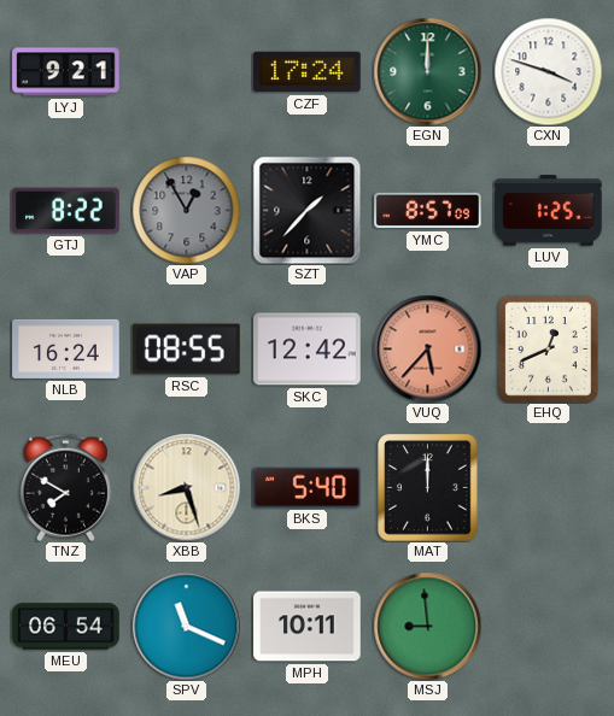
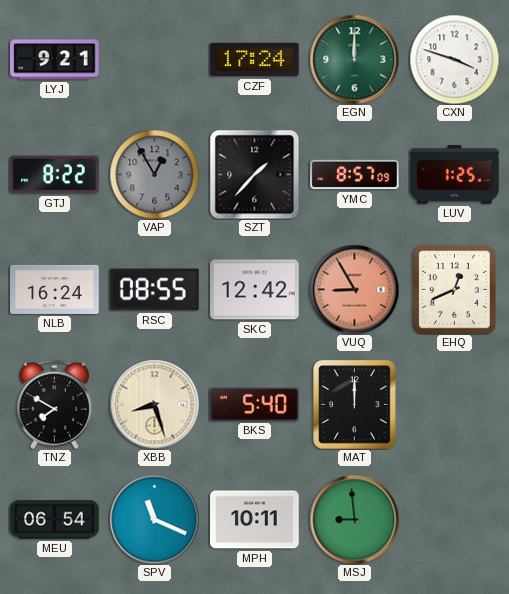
VUQ: 5:37 -> 8:55
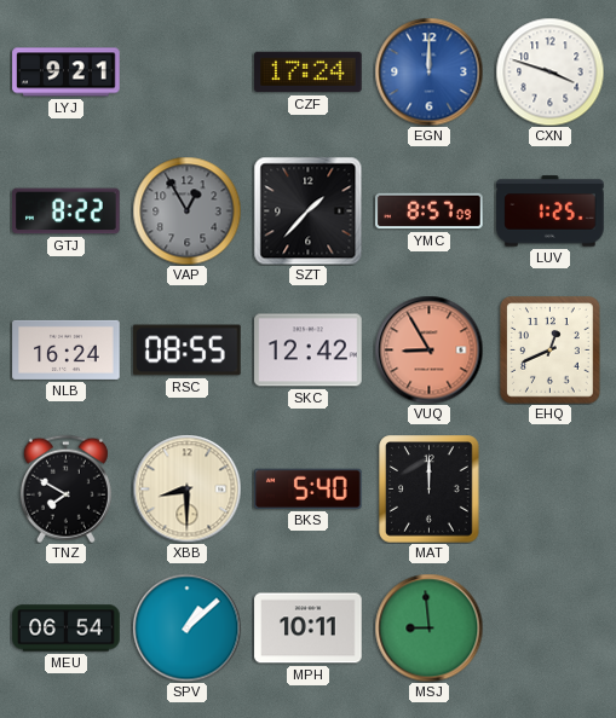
EGN dial: green -> blue
XBB: 8:27 -> 8:30
SPV: 11:19 -> 1:08
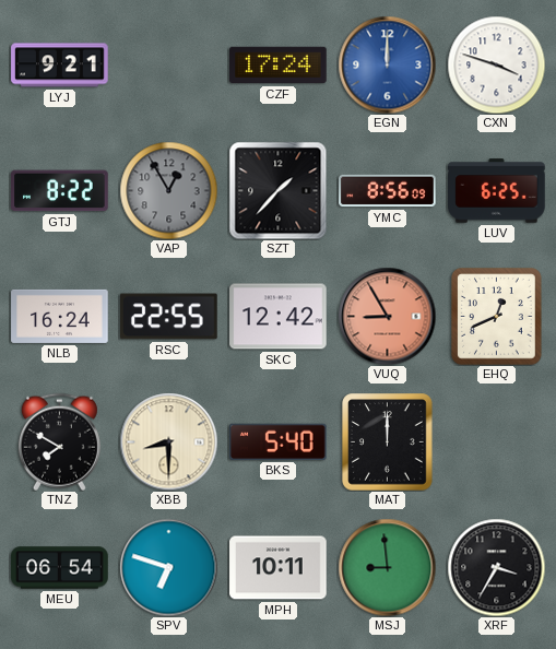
YMC: 8:57 -> 8:56
LUV: 1:25 -> 6:25
RSC: 08:55 -> 22:55
SPV: 1:08 -> 6:48
XRF: none -> 3:35
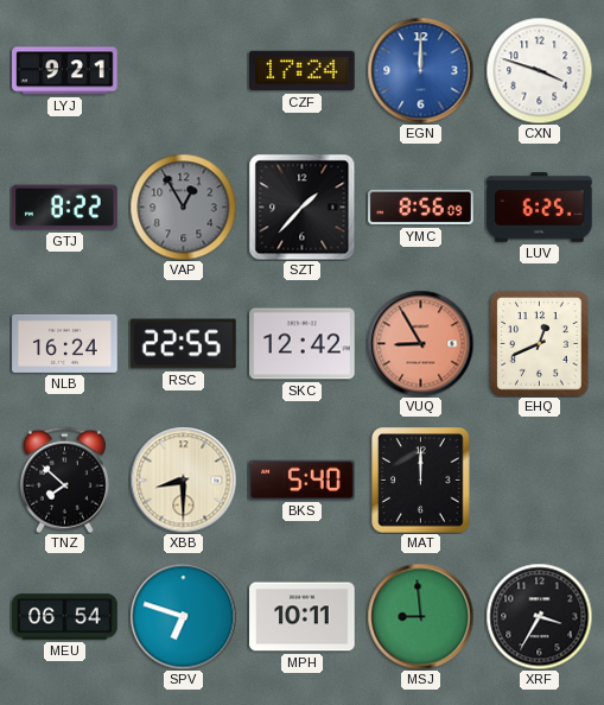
TNZ: 7:50 -> 7:52
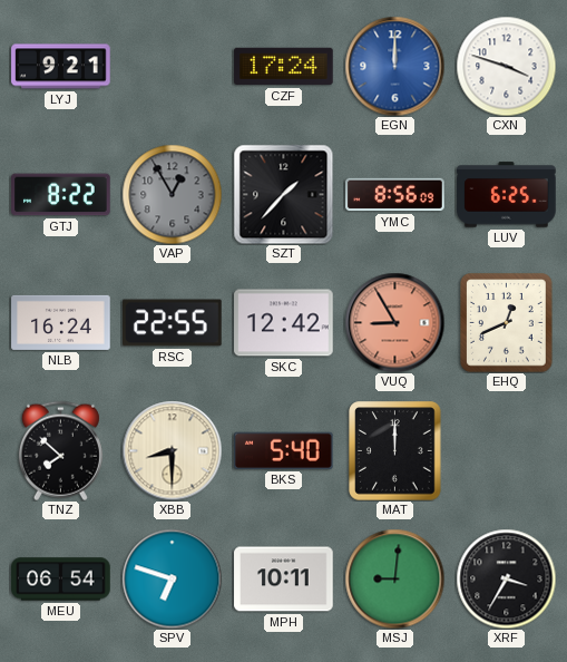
MSJ: 8:59 -> 9:01
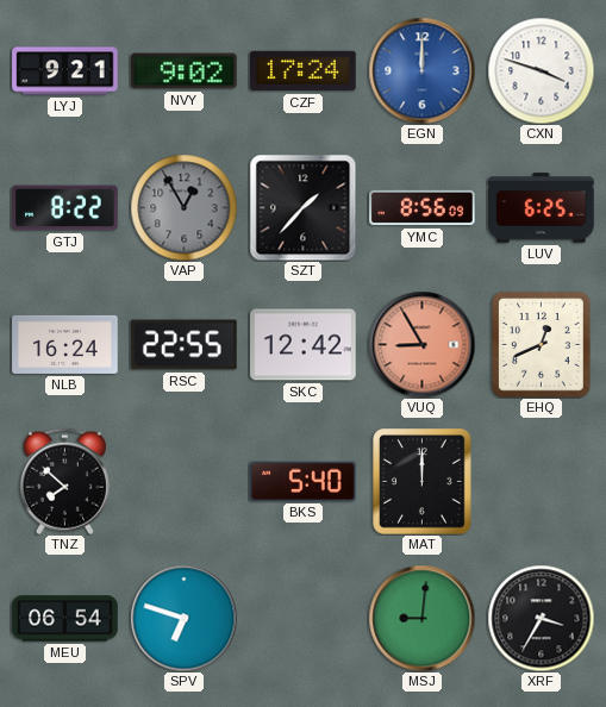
NVY: none -> 9:02
XBB: 8:30 -> none
MPH: 10:11 -> none
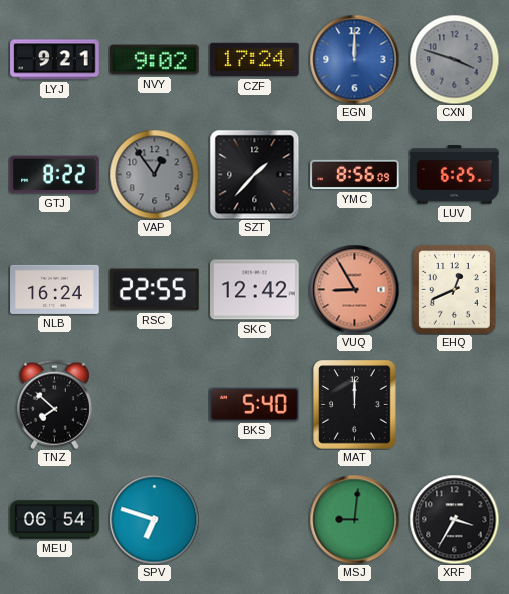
CXN dial: white -> grey
VAP: 12:55 -> 12:54
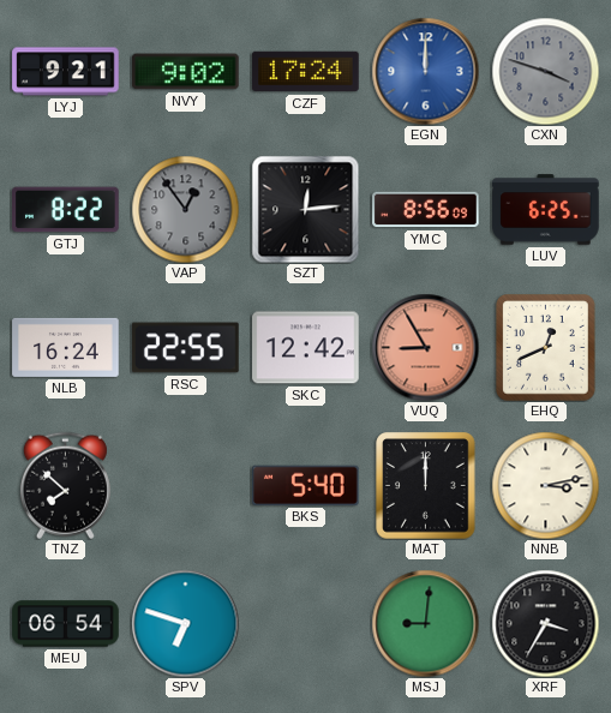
SZT: 1:37 -> 12:14
NNB: none -> 3:13
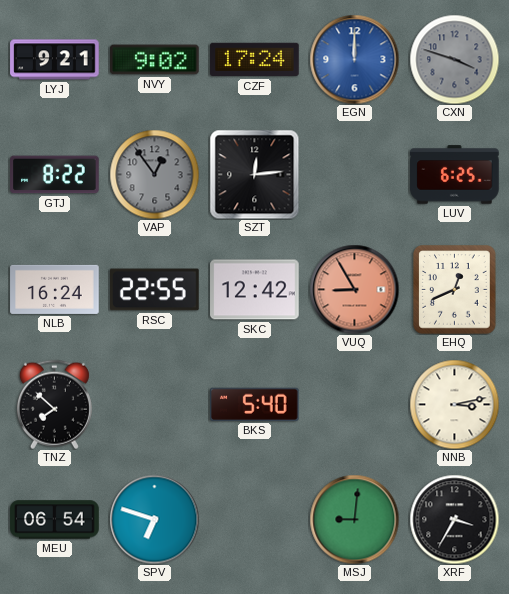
YMC: 8:56 -> none
MAT: 12:00 -> none
